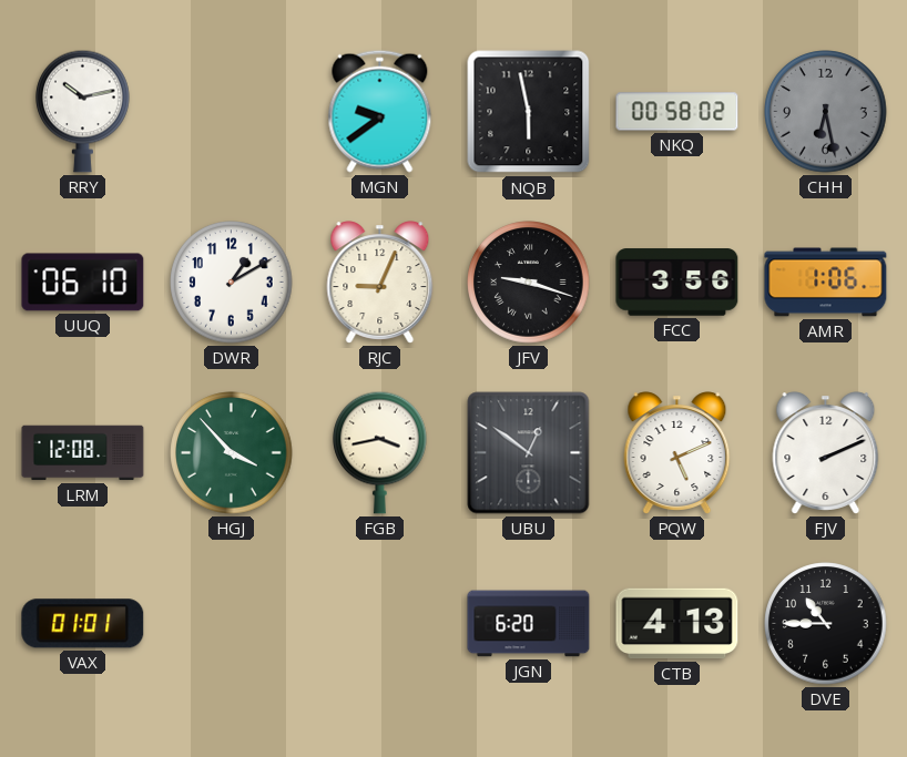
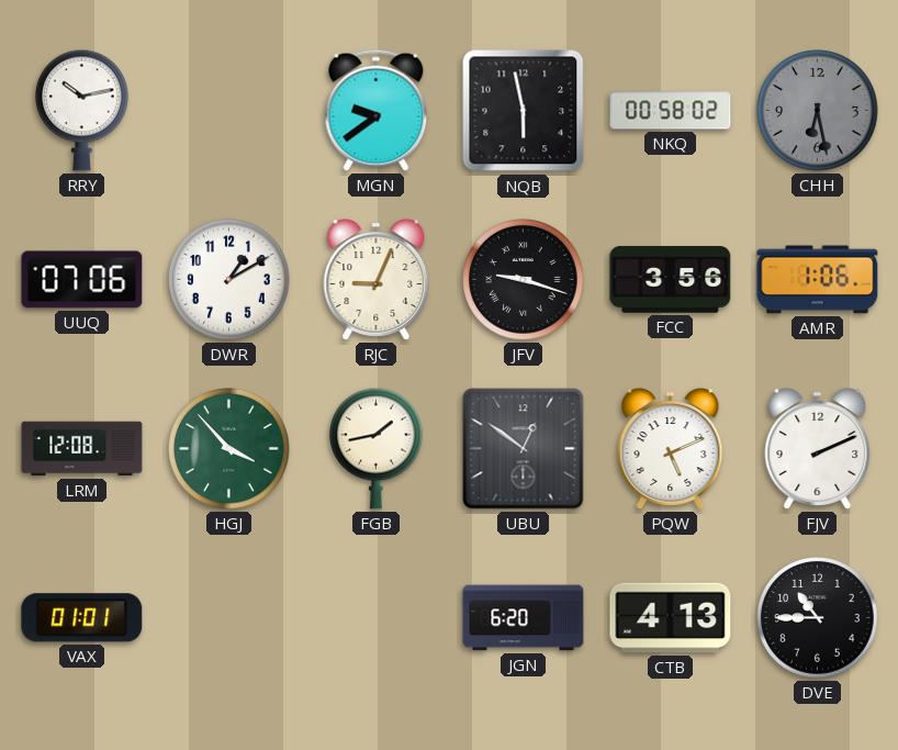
UUQ: 06:10 -> 07:06
FGB: 3:43 -> 1:43
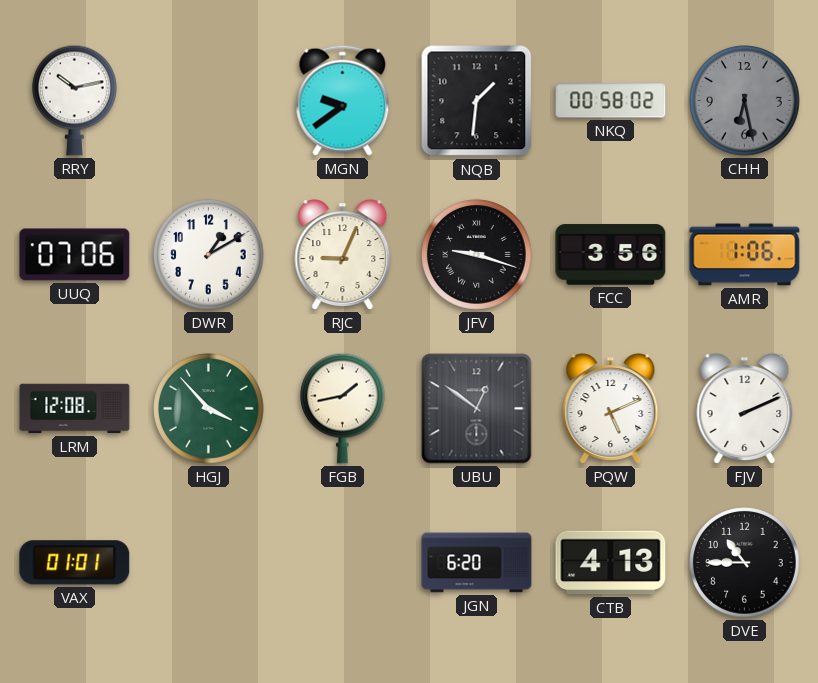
NQB: 5:58 -> 1:31
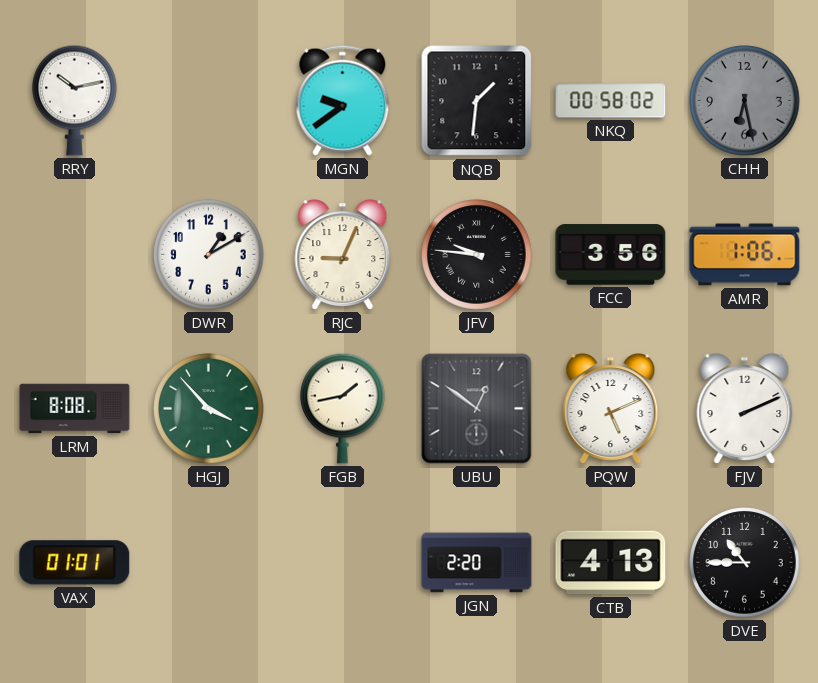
UUQ: 07:06 -> none
JFV: 9:18 -> 9:46
LRM: 12:08 -> 8:08
JGN: 6:20 -> 2:20
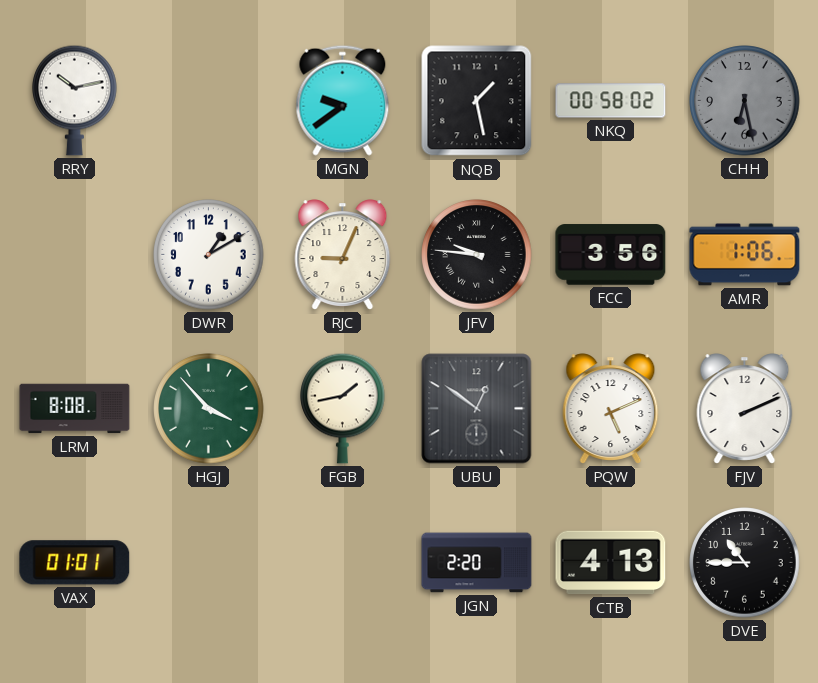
NQB: 1:31 -> 1:28
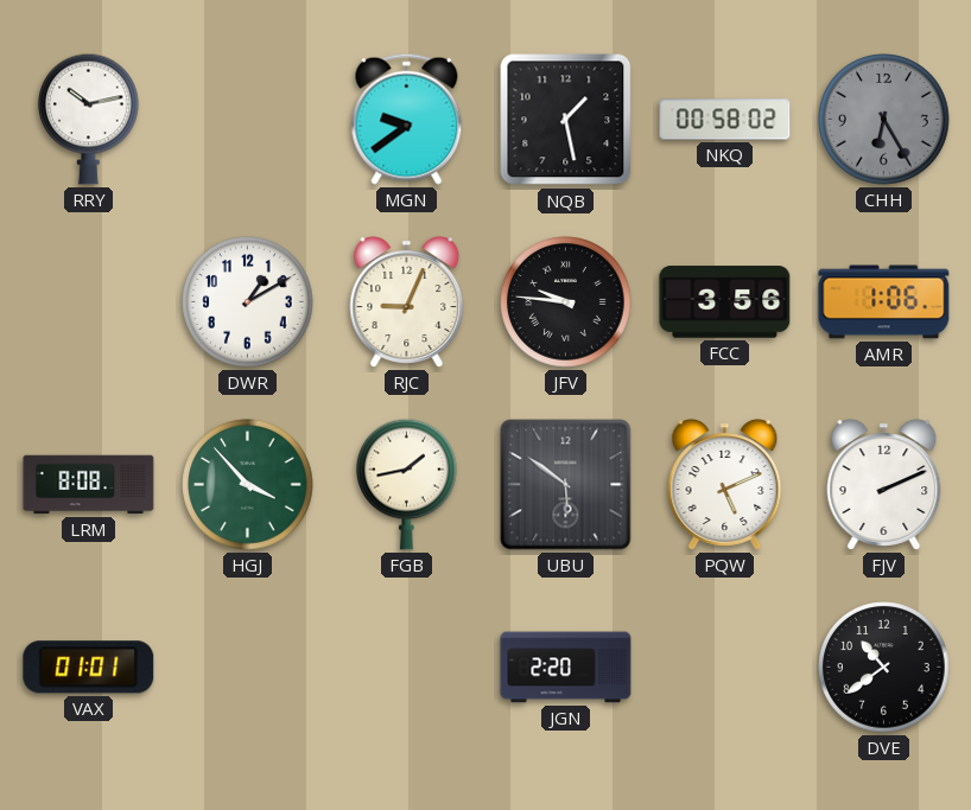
CHH: 6:28 -> 6:25
UBU: 12:51 -> 5:51
CTB: 4:13 -> none
DVE: 10:45 -> 10:39
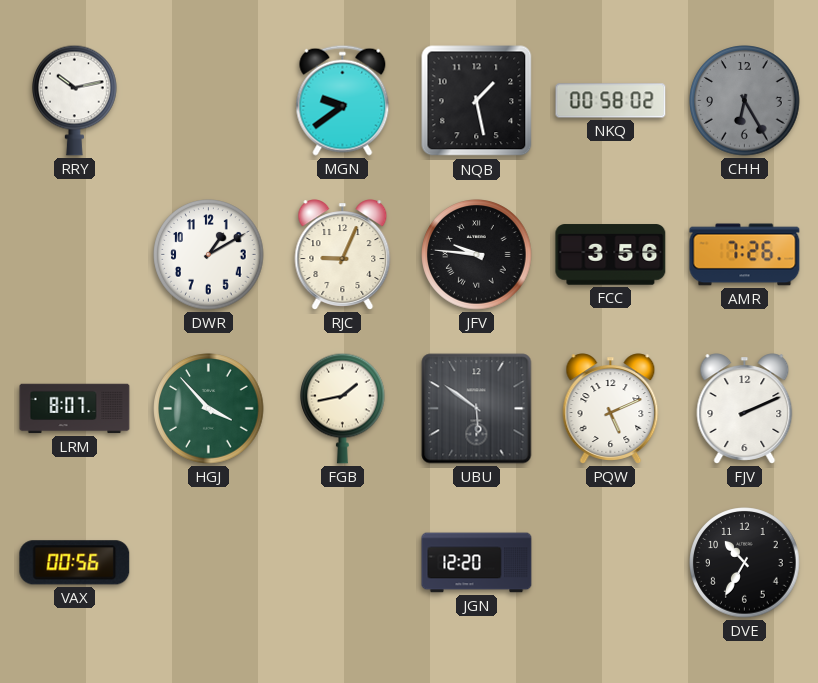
AMR: 1:06 -> 7:26
LRM: 8:08 -> 8:07
VAX: 01:01 -> 00:56
JGN: 2:20 -> 12:20
DVE: 10:39 -> 10:35
